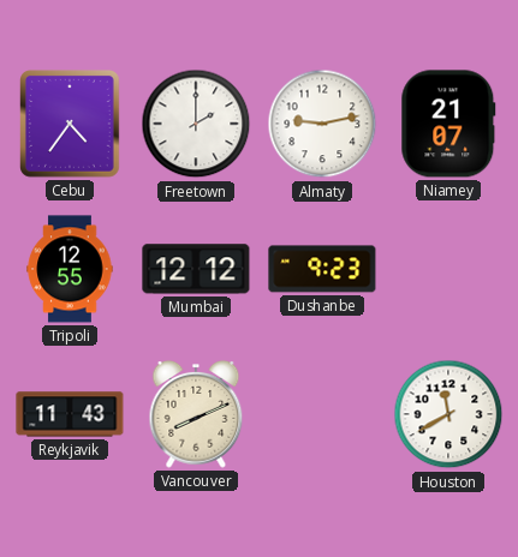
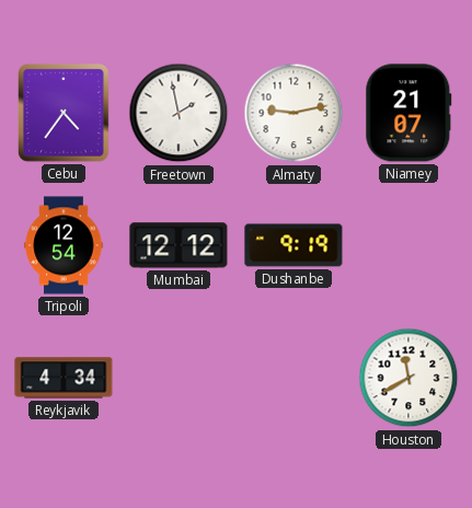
Freetown: 2:00 -> 1:58
Tripoli: 12:55 -> 12:54
Dushanbe: 9:23 -> 9:19
Reykjavik: 11:43 -> 4:34
Vancouver: 8:11 -> none
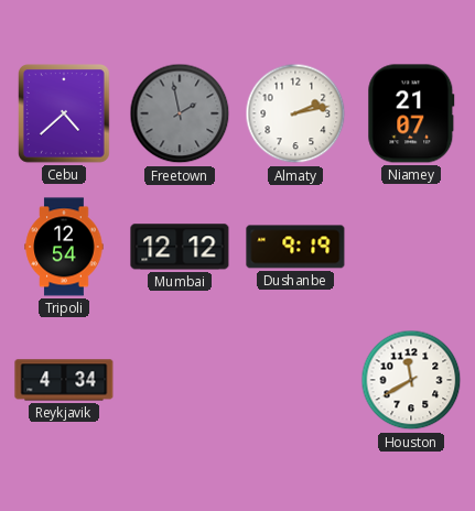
Cebu: 4:36 -> 4:38
Freetown dial: white -> grey
Almaty: 9:13 -> 2:13
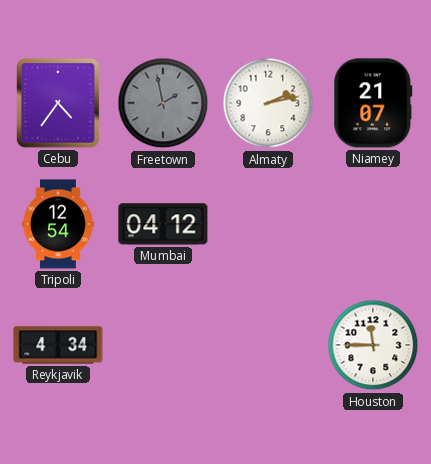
Cebu: 4:38 -> 4:36
Mumbai: 12:12 -> 04:12
Dushanbe: 9:19 -> none
Houston: 11:40 -> 11:45
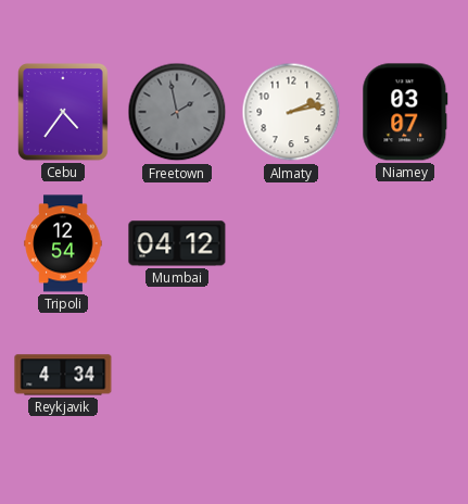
Niamey: 21:07 -> 03:07
Houston: 11:45 -> none
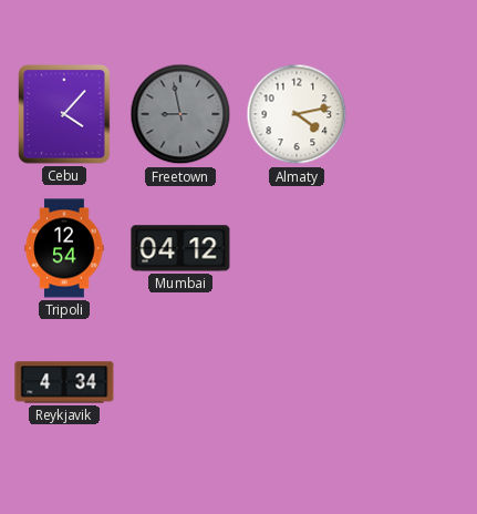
Cebu: 4:36 -> 4:07
Freetown: 1:58 -> 8:58
Almaty: 2:13 -> 4:13
Niamey: 03:07 -> none
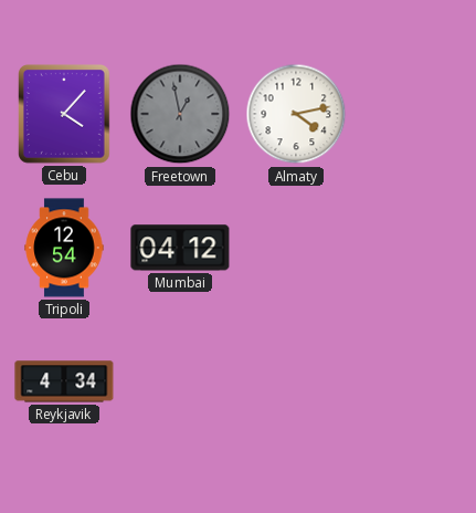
Freetown: 8:58 -> 12:58
